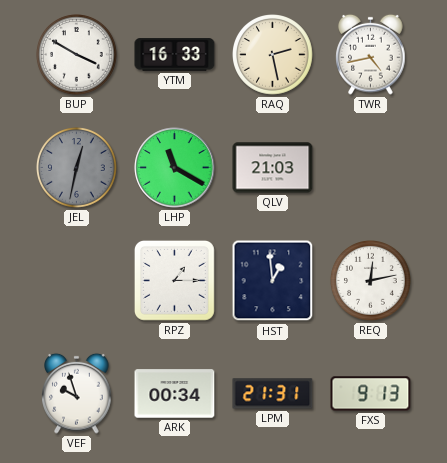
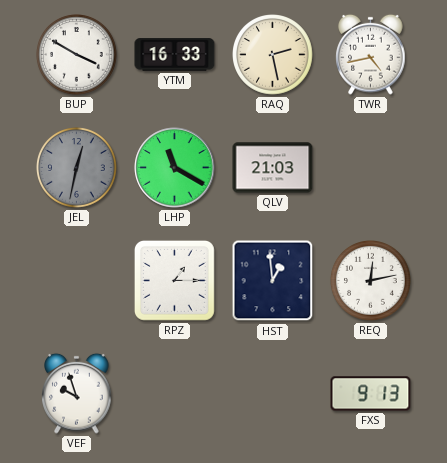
ARK: 00:34 -> none
LPM: 21:31 -> none
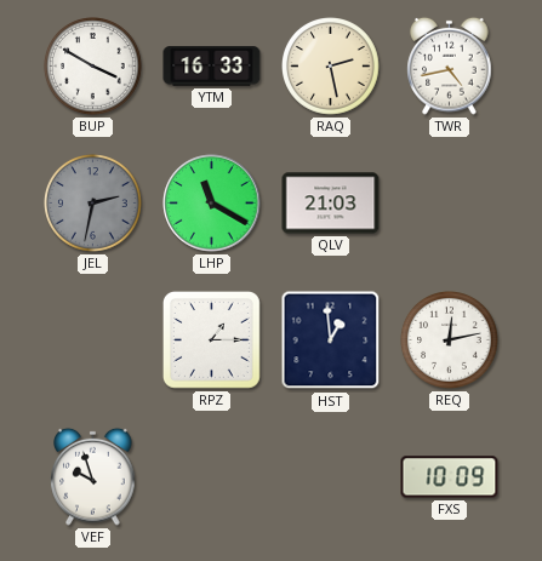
JEL: 12:32 -> 2:32
FXS: 9:13 -> 10:09
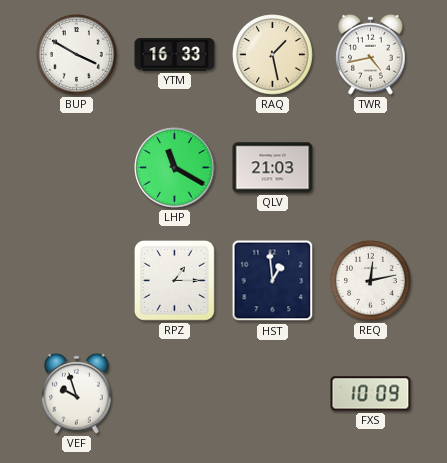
RAQ: 2:28 -> 1:28
JEL: 2:32 -> none
